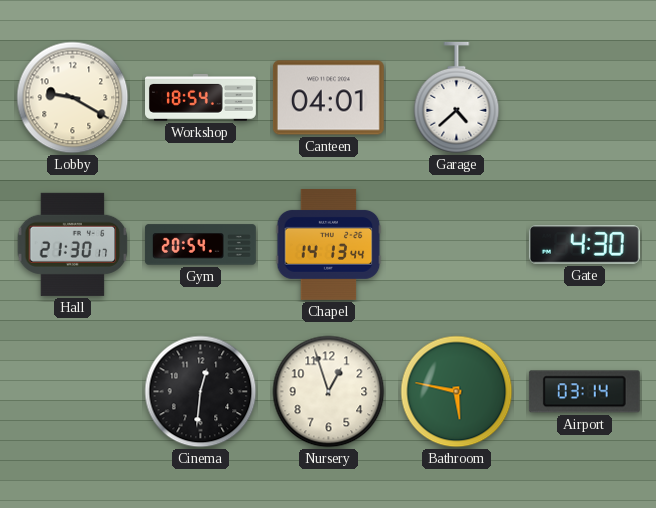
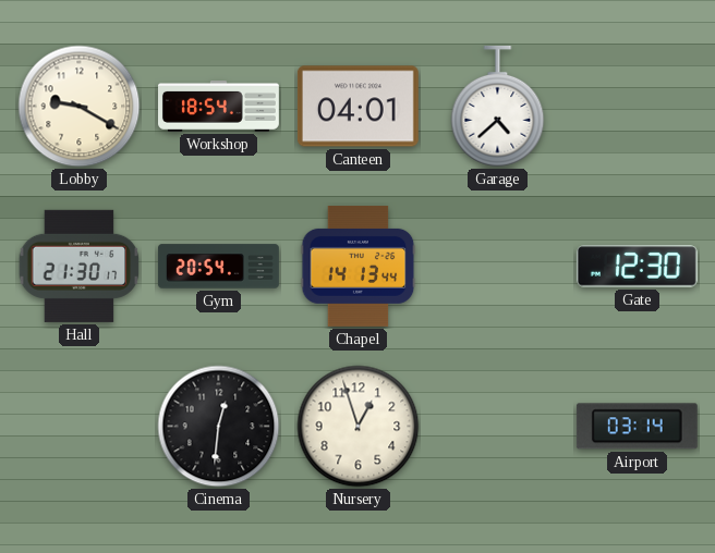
Gate: 4:30 -> 12:30
Bathroom: 5:47 -> none
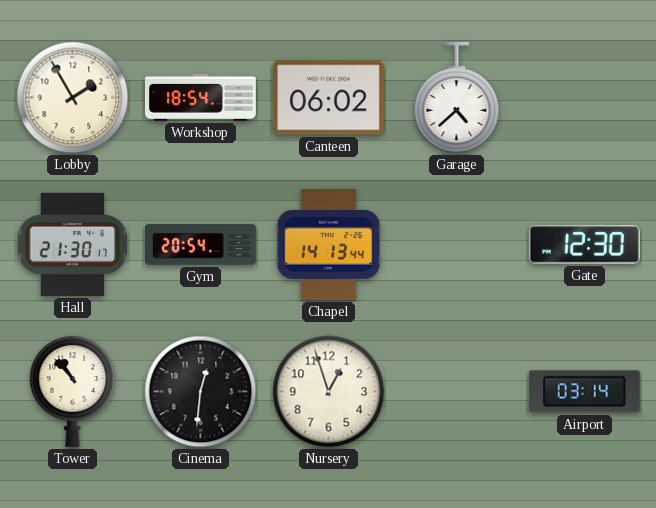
Lobby: 9:20 -> 1:55
Canteen: 04:01 -> 06:02
Tower: none -> 10:53
